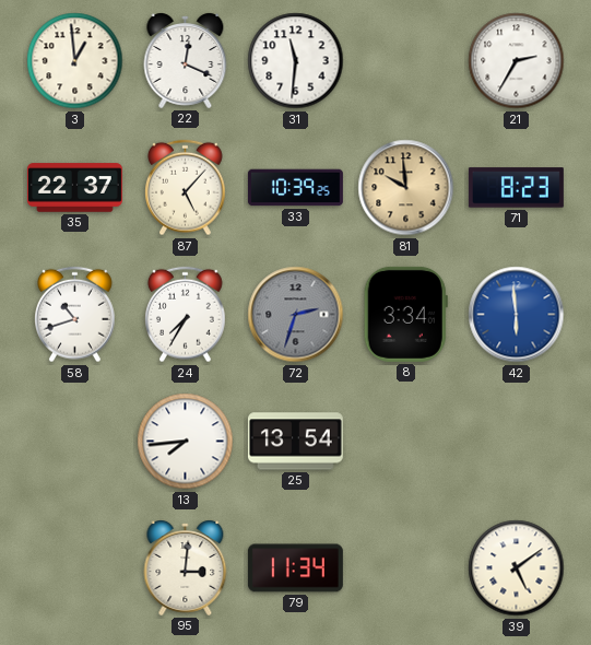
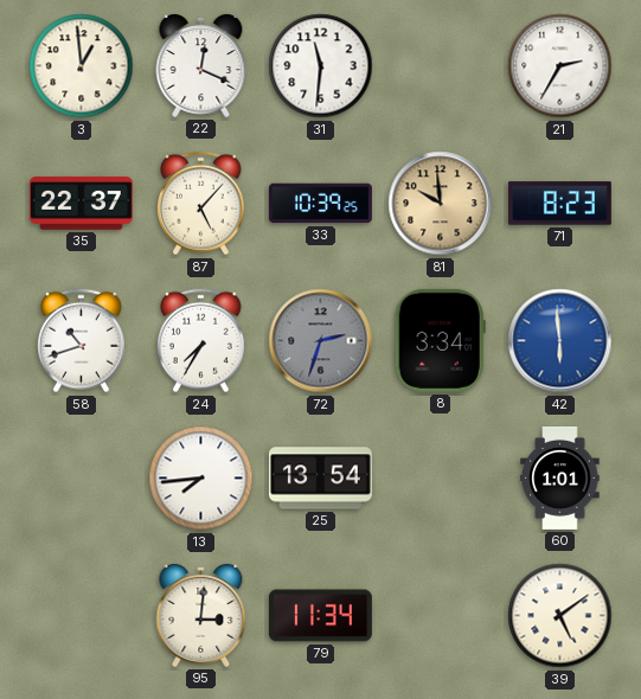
60: none -> 1:01
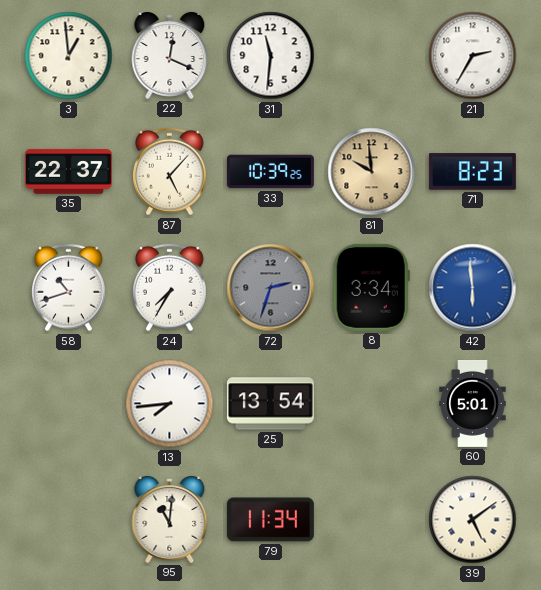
60: 1:01 -> 5:01
95: 3:01 -> 11:01
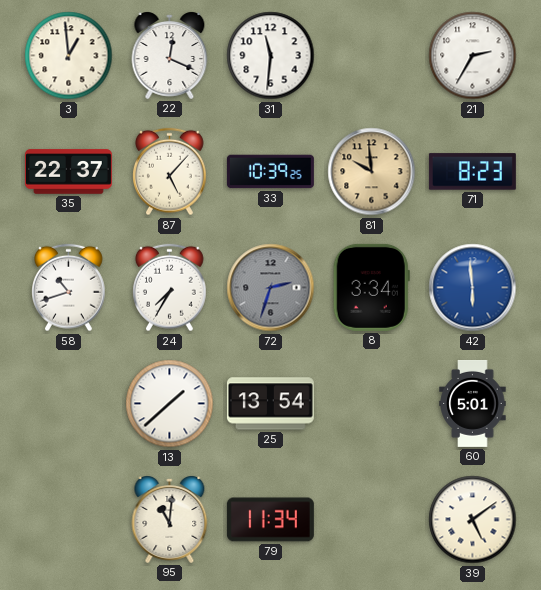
13: 7:44 -> 1:38
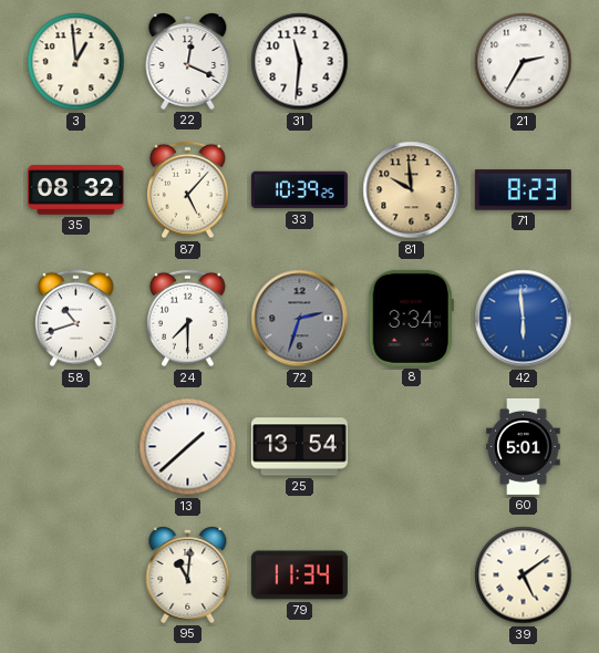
35: 22:37 -> 08:32
24: 7:35 -> 7:30
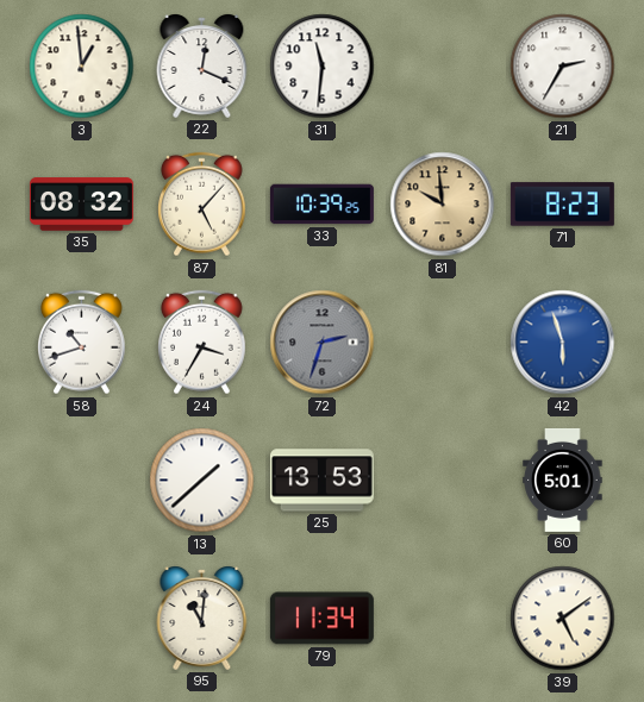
24: 7:30 -> 3:35
8: 3:34 -> none
42: 5:59 -> 5:57
25: 13:54 -> 13:53
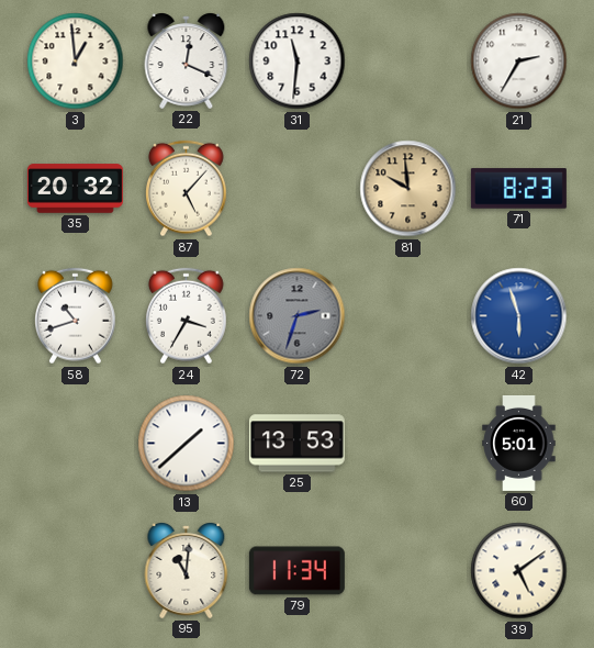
35: 08:32 -> 20:32
33: 10:39 -> none
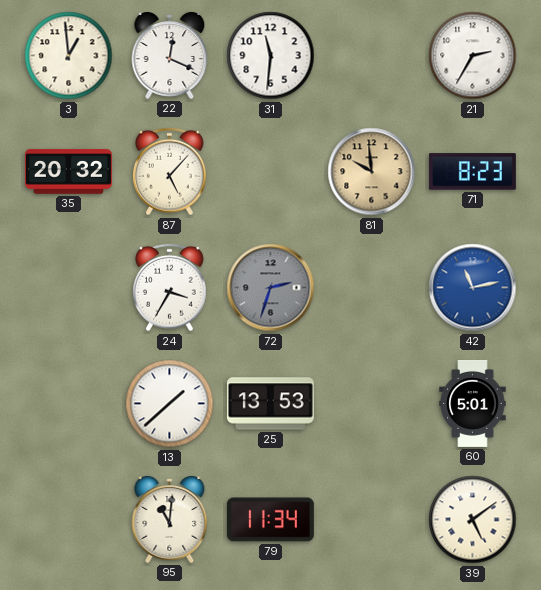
58: 10:42 -> none
42: 5:57 -> 11:13
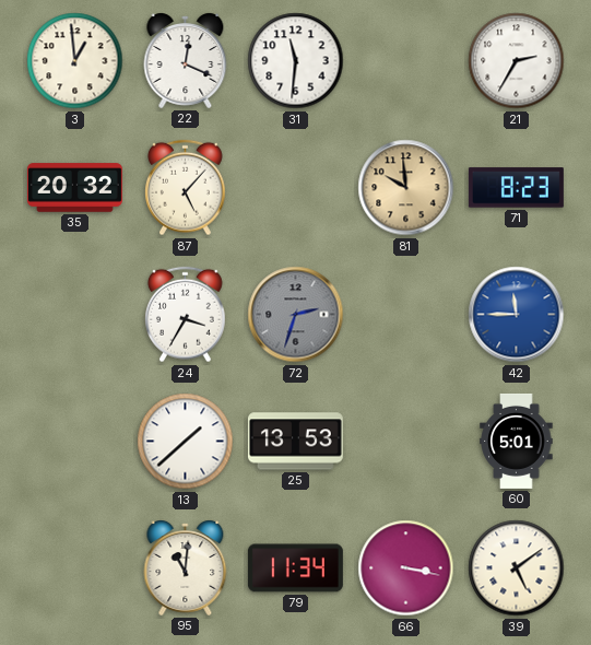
42: 11:13 -> 11:45
66: none -> 3:17
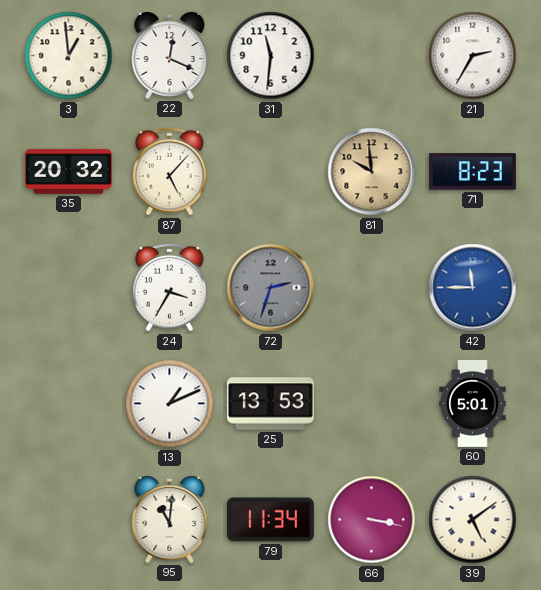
13: 1:38 -> 1:11
